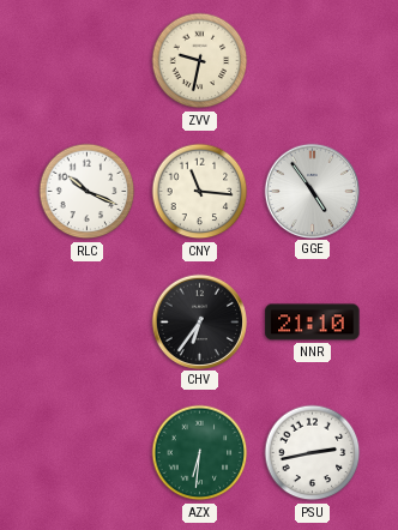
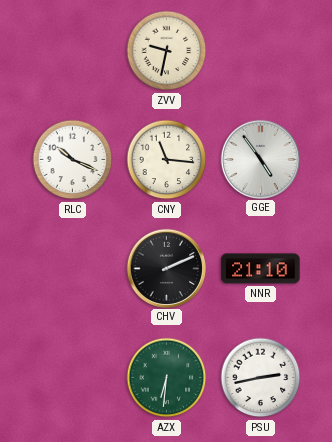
CHV: 6:36 -> 2:11
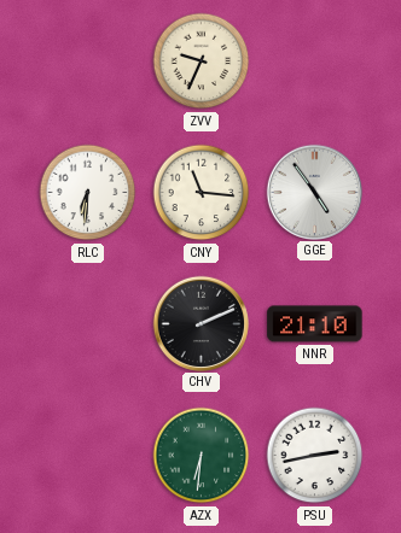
ZVV: 9:32 -> 9:34
RLC: 10:19 -> 6:31
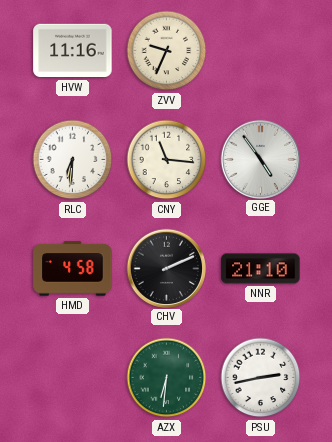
HVW: none -> 11:16
HMD: none -> 4:58
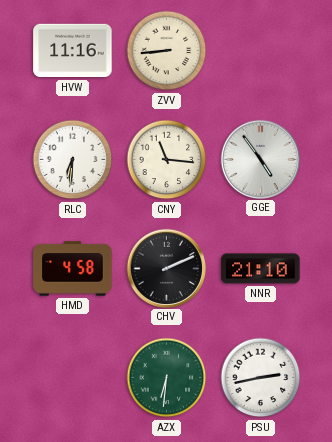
ZVV: 9:34 -> 8:44
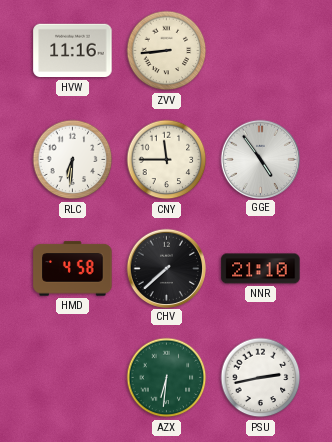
CNY: 11:16 -> 11:45
CHV: 2:11 -> 7:38
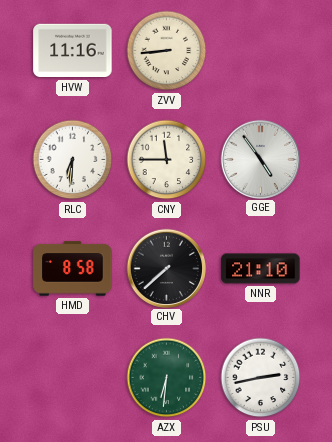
HMD: 4:58 -> 8:58
